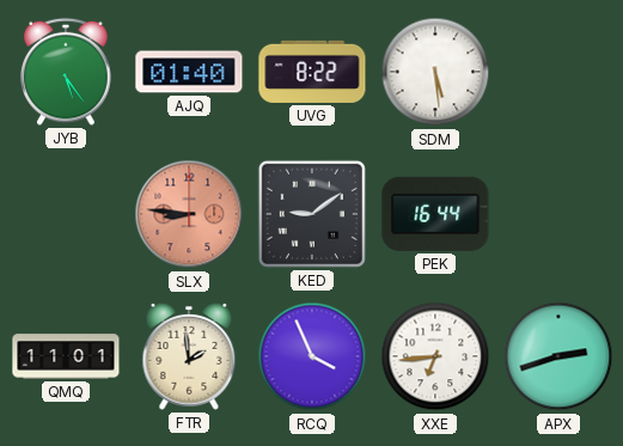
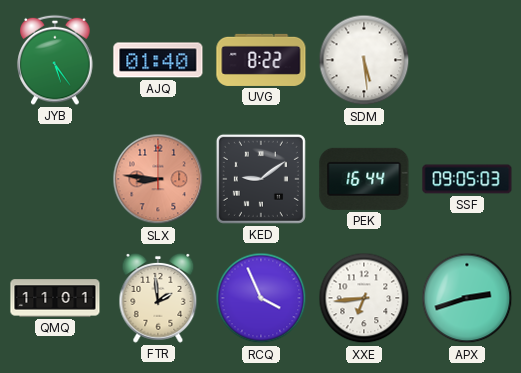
SSF: none -> 09:05
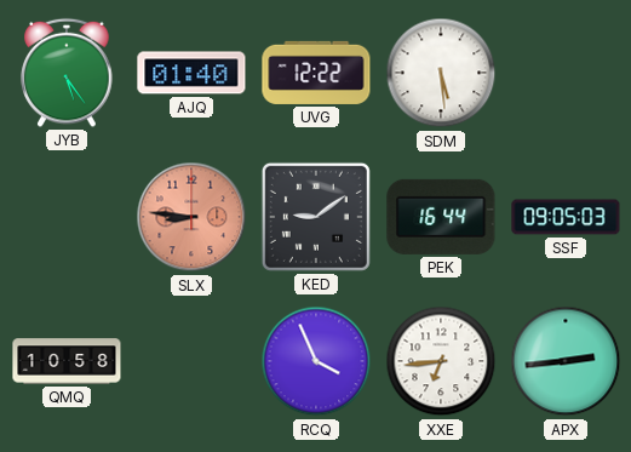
UVG: 8:22 -> 12:22
QMQ: 11:01 -> 10:58
FTR: 1:59 -> none
APX: 2:42 -> 2:44
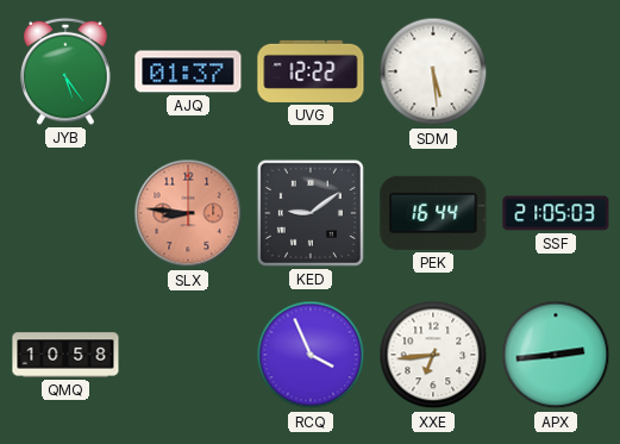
AJQ: 01:40 -> 01:37
SSF: 09:05 -> 21:05
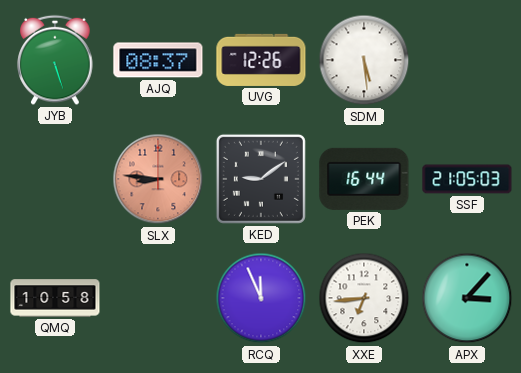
JYB: 5:24 -> 5:27
AJQ: 01:37 -> 08:37
UVG: 12:22 -> 12:26
RCQ: 3:56 -> 11:56
APX: 2:44 -> 3:07
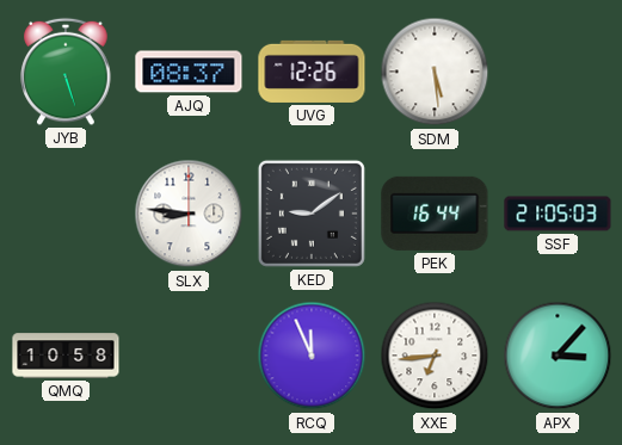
SLX dial: salmon -> white
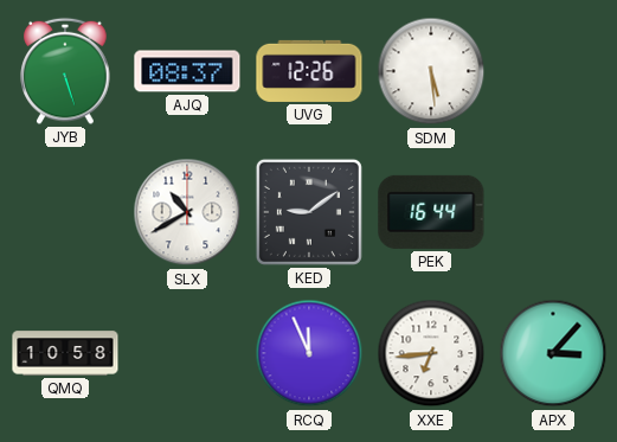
SLX: 8:46 -> 10:40
SSF: 21:05 -> none
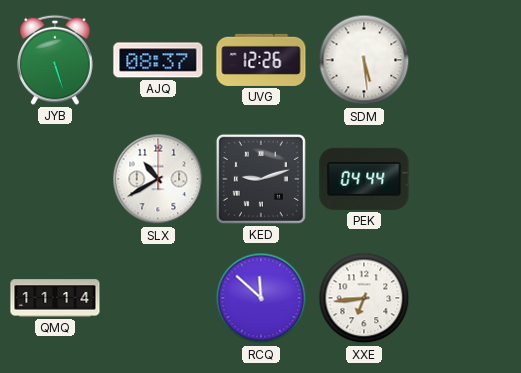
KED: 9:09 -> 9:12
PEK: 16:44 -> 04:44
QMQ: 10:58 -> 11:14
RCQ: 11:56 -> 11:52
APX: 3:07 -> none
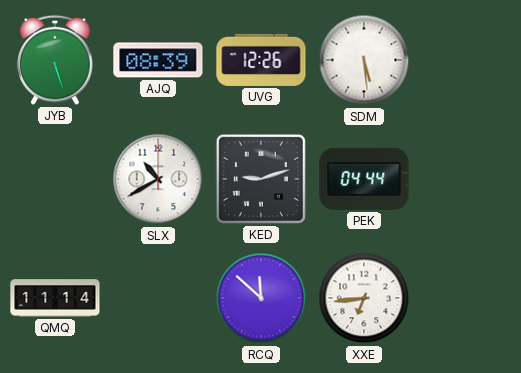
AJQ: 08:37 -> 08:39
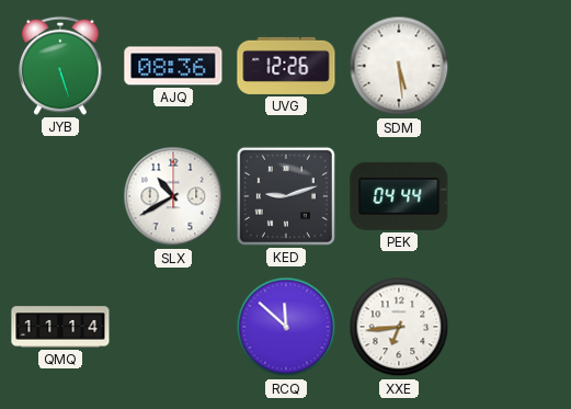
AJQ: 08:39 -> 08:36
